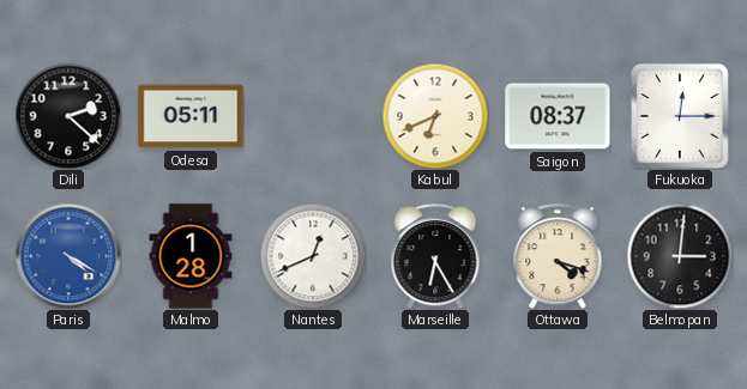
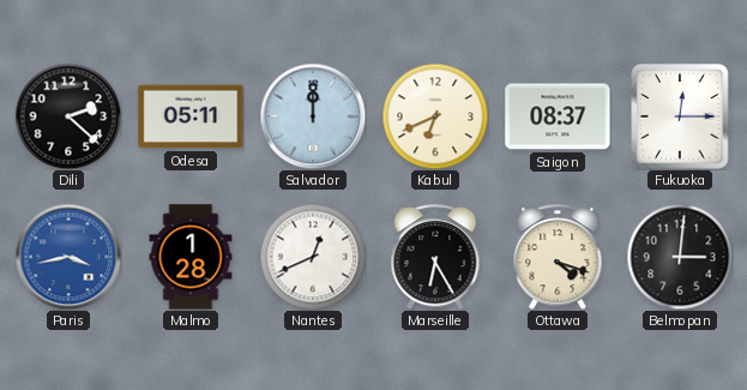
Salvador: none -> 12:00
Paris: 4:20 -> 3:43
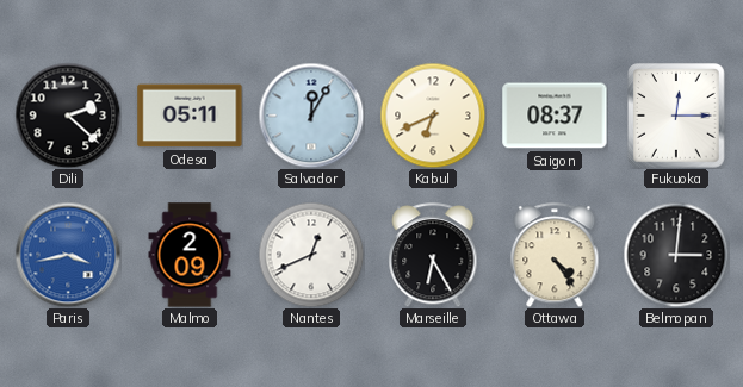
Salvador: 12:00 -> 12:05
Malmo: 1:28 -> 2:09
Ottawa: 4:18 -> 4:24
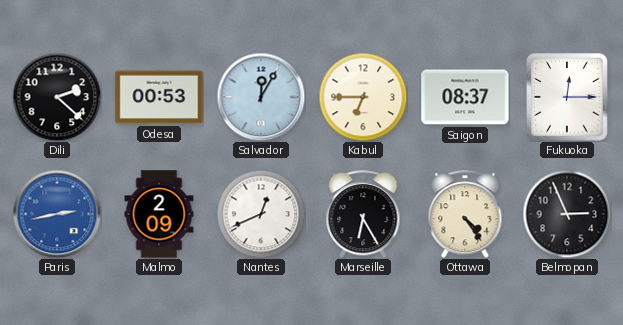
Odesa: 05:11 -> 00:53
Kabul: 6:41 -> 6:45
Paris: 3:43 -> 2:43
Belmopan: 3:01 -> 2:56
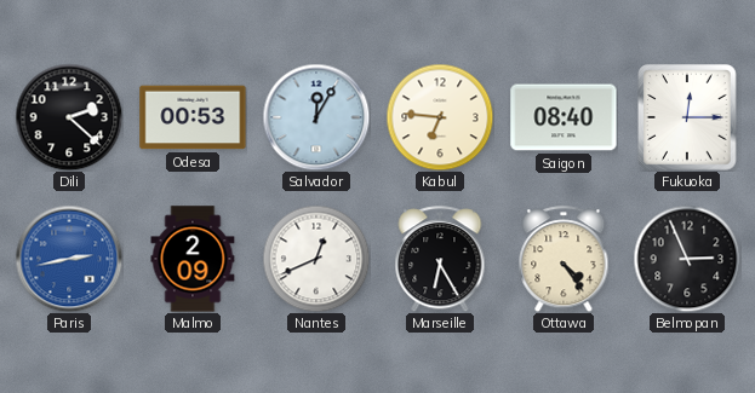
Kabul: 6:45 -> 6:46
Saigon: 08:37 -> 08:40
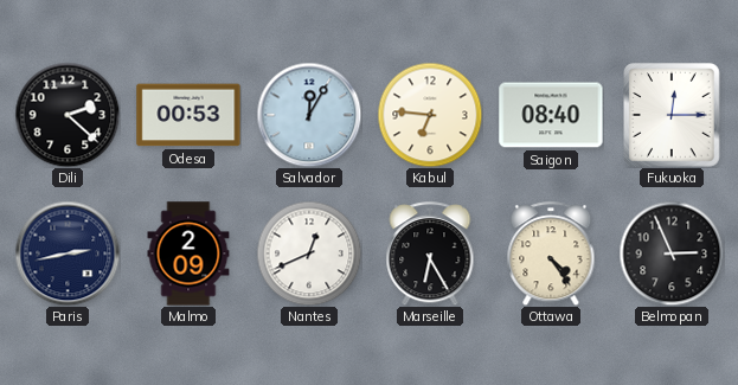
Paris dial: blue -> navy
